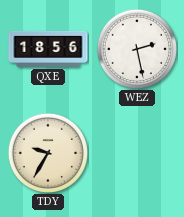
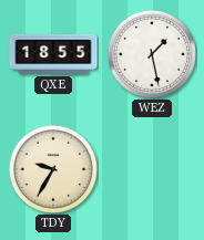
QXE: 18:56 -> 18:55
WEZ: 2:28 -> 1:28
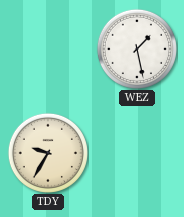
QXE: 18:55 -> none
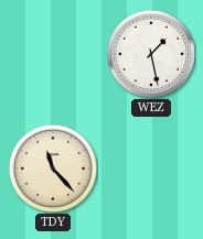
TDY: 9:35 -> 11:23
